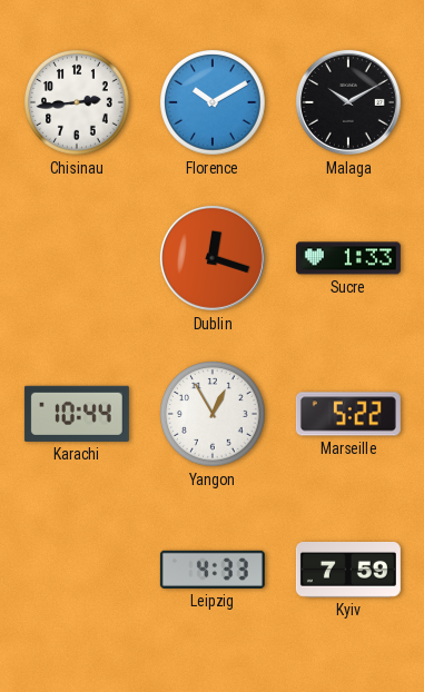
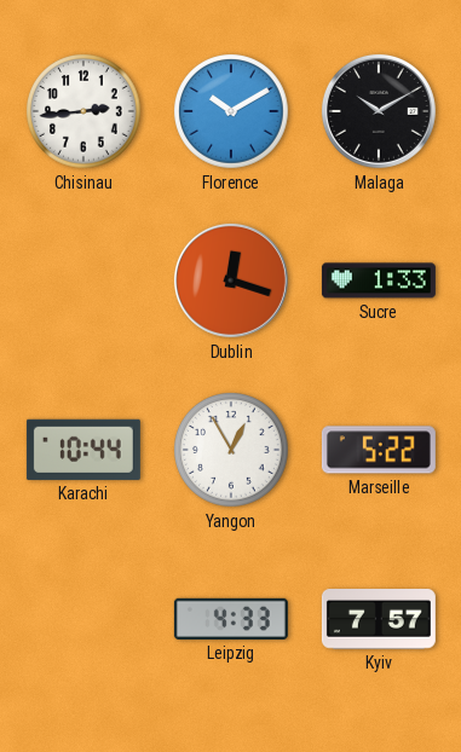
Kyiv: 7:59 -> 7:57
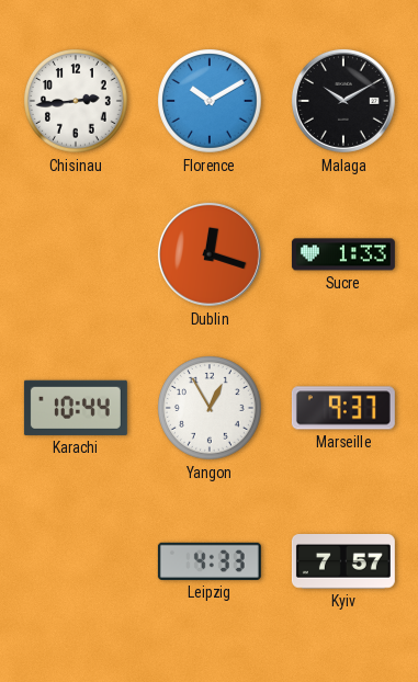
Marseille: 5:22 -> 9:37
